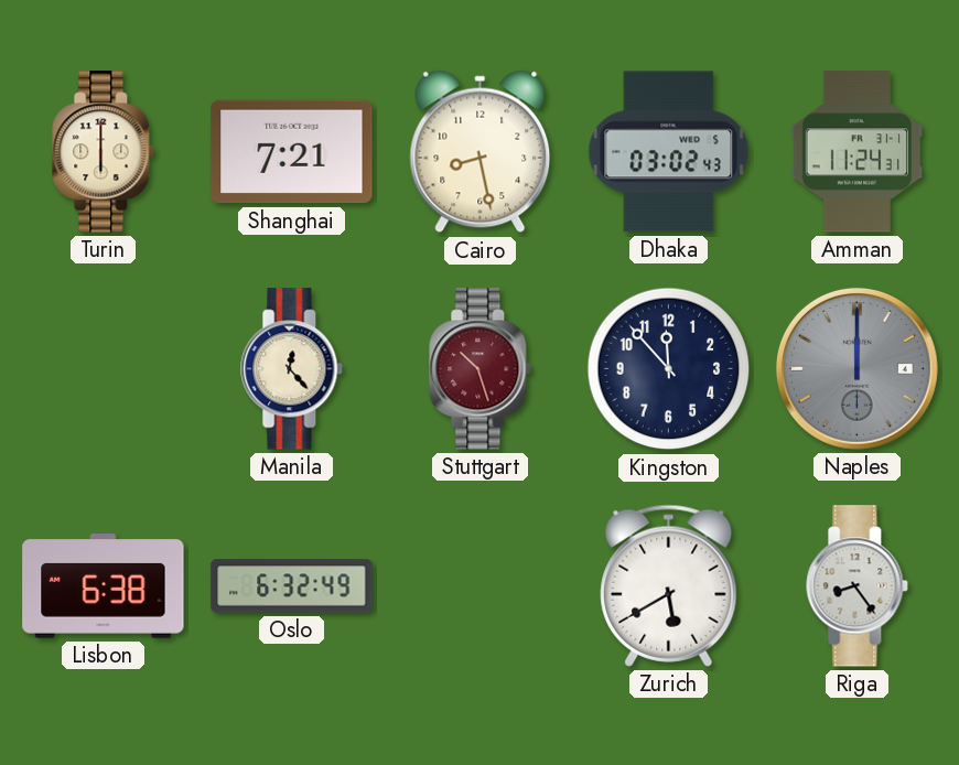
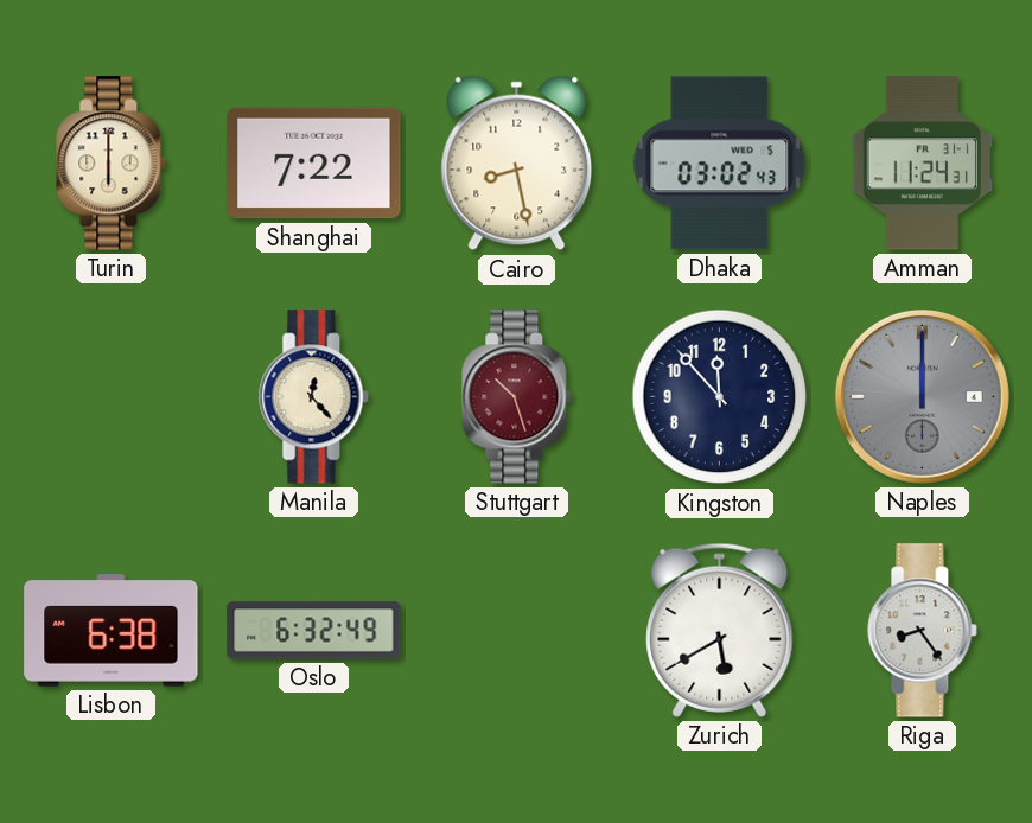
Shanghai: 7:21 -> 7:22
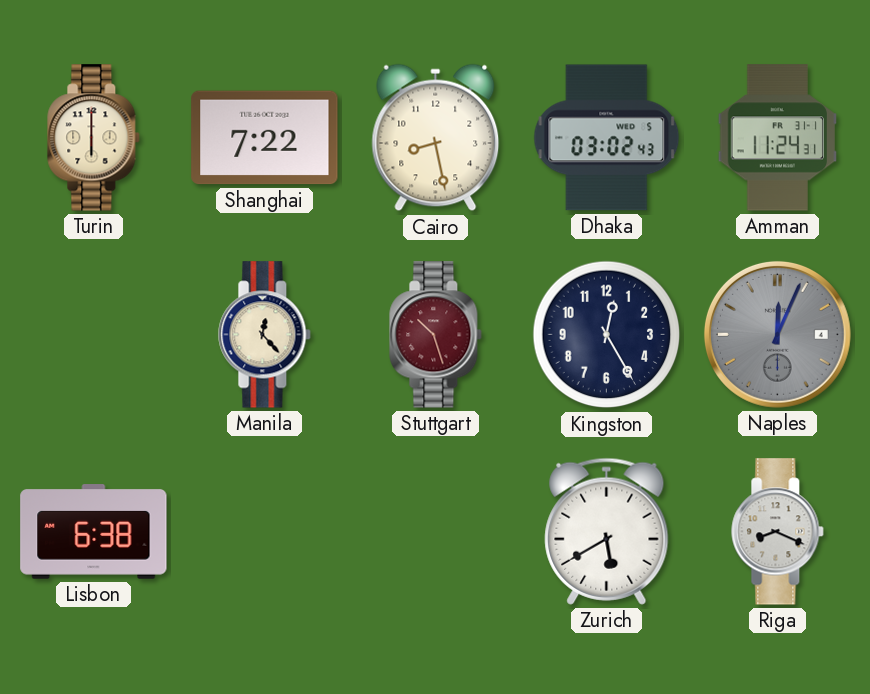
Kingston: 11:53 -> 12:25
Naples: 12:00 -> 12:04
Oslo: 6:32 -> none
Riga: 8:24 -> 8:19
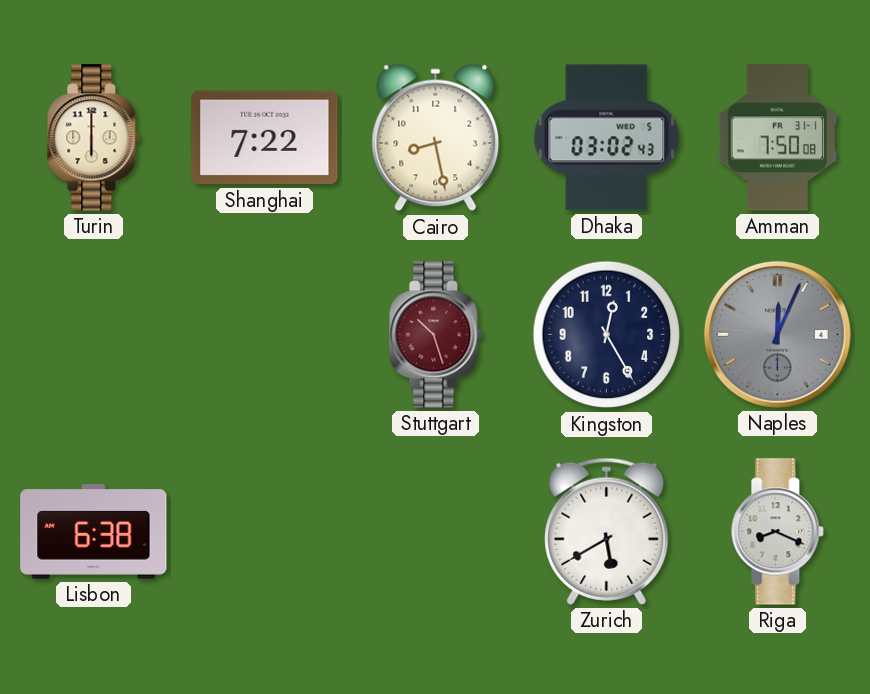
Amman: 11:24 -> 7:50
Manila: 12:23 -> none
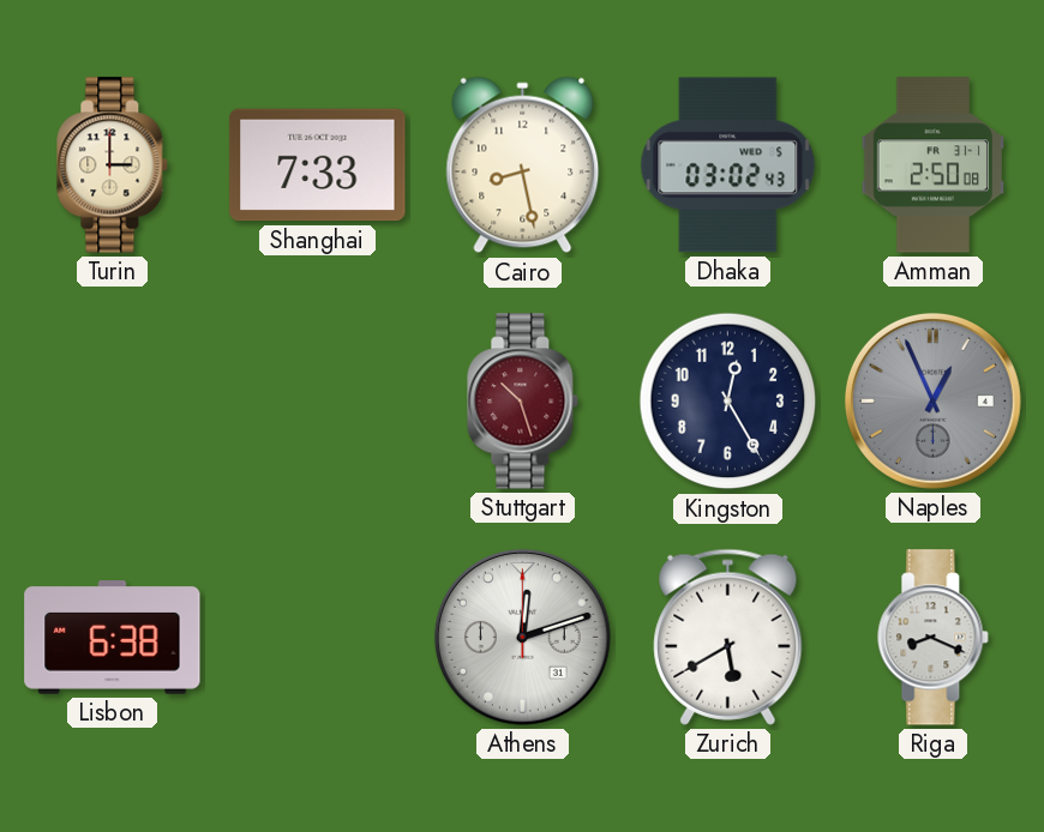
Turin: 6:00 -> 3:00
Shanghai: 7:22 -> 7:33
Amman: 7:50 -> 2:50
Naples: 12:04 -> 12:56
Athens: none -> 12:12
